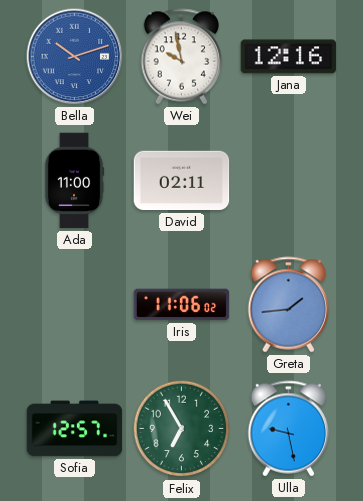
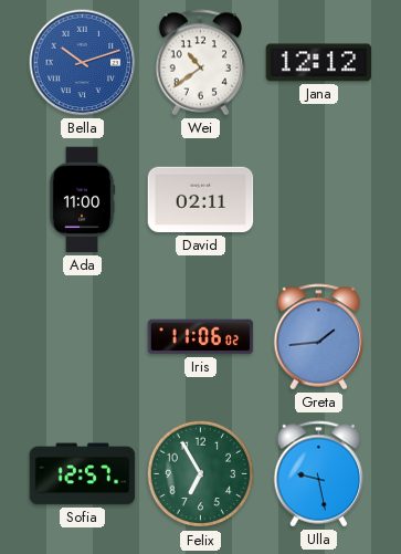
Wei: 9:58 -> 10:39
Jana: 12:16 -> 12:12
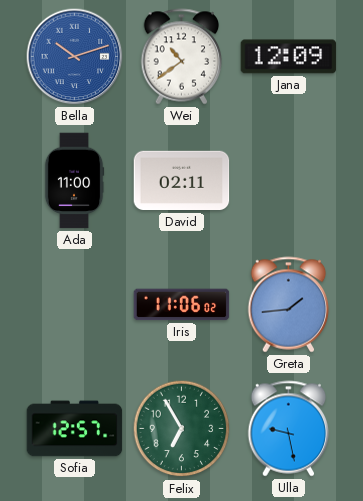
Jana: 12:12 -> 12:09
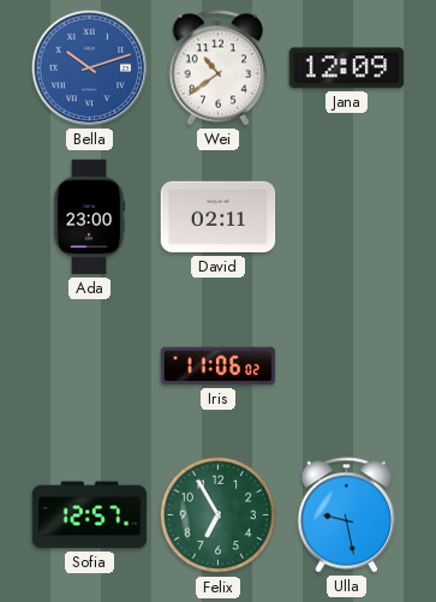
Ada: 11:00 -> 23:00
Greta: 1:44 -> none
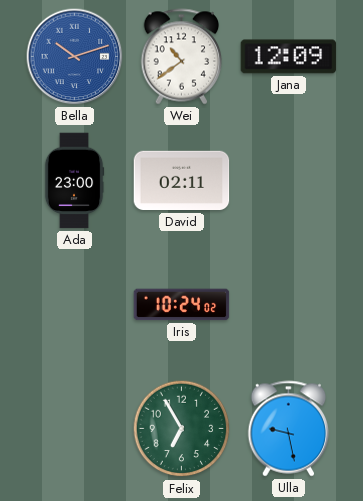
Iris: 11:06 -> 10:24
Sofia: 12:57 -> none
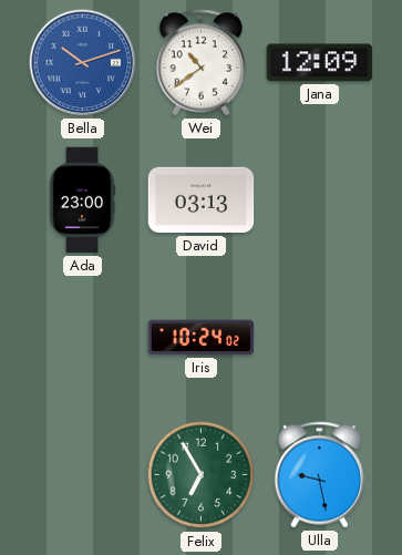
David: 02:11 -> 03:13
